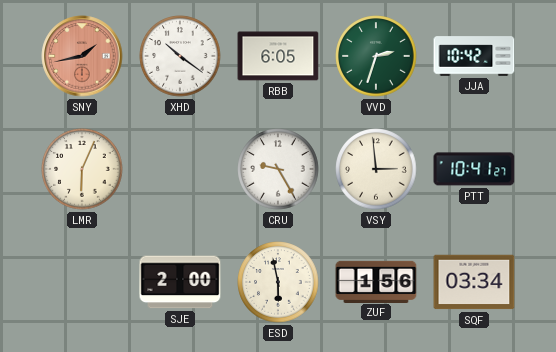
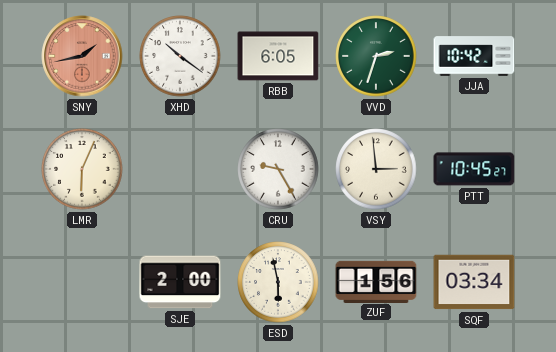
PTT: 10:41 -> 10:45
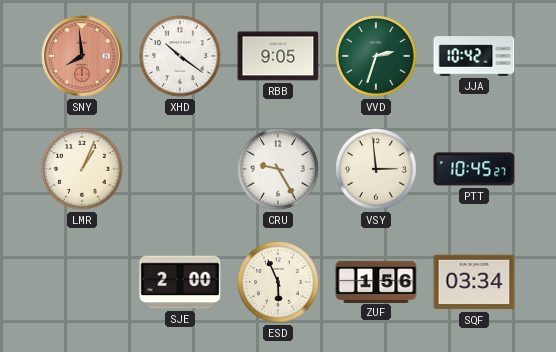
SNY: 1:43 -> 7:59
RBB: 6:05 -> 9:05
LMR: 6:04 -> 1:04
ESD: 5:58 -> 5:56
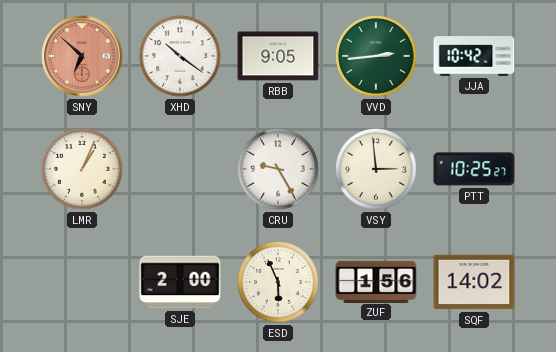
SNY: 7:59 -> 6:52
VVD: 2:33 -> 2:44
PTT: 10:45 -> 10:25
SQF: 03:34 -> 14:02
